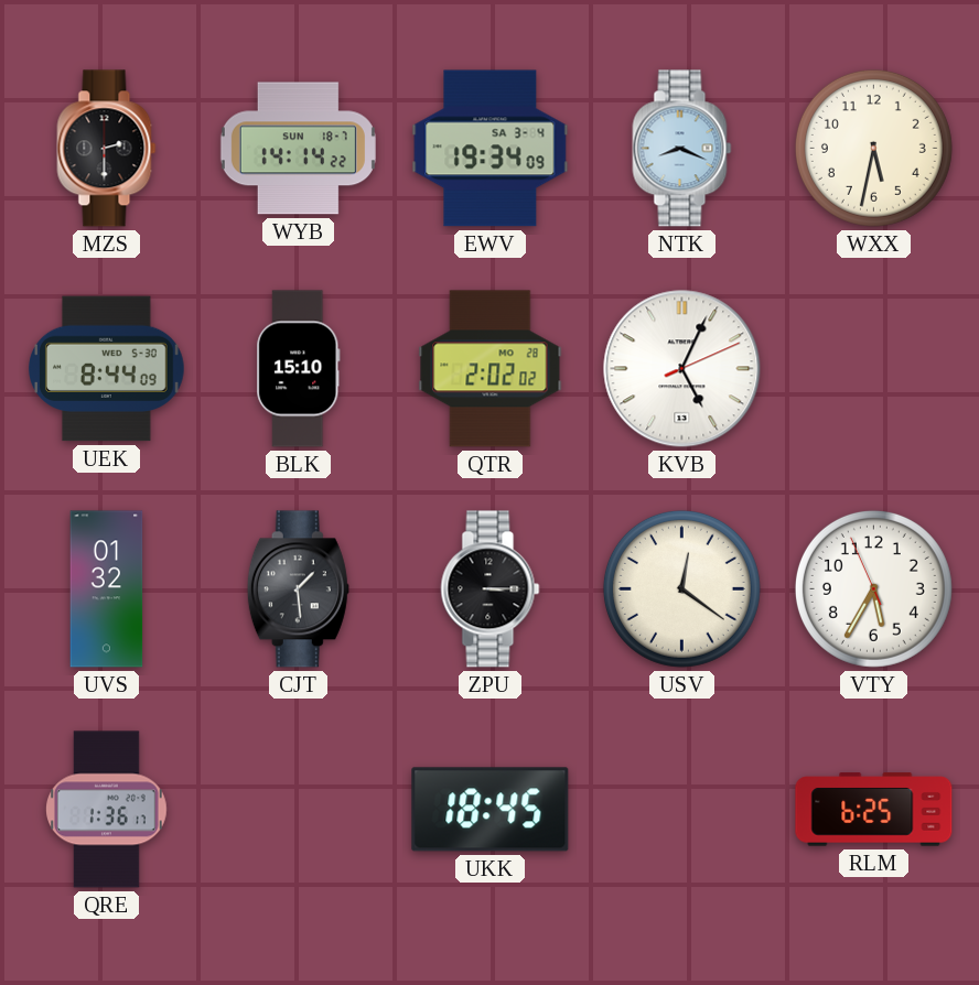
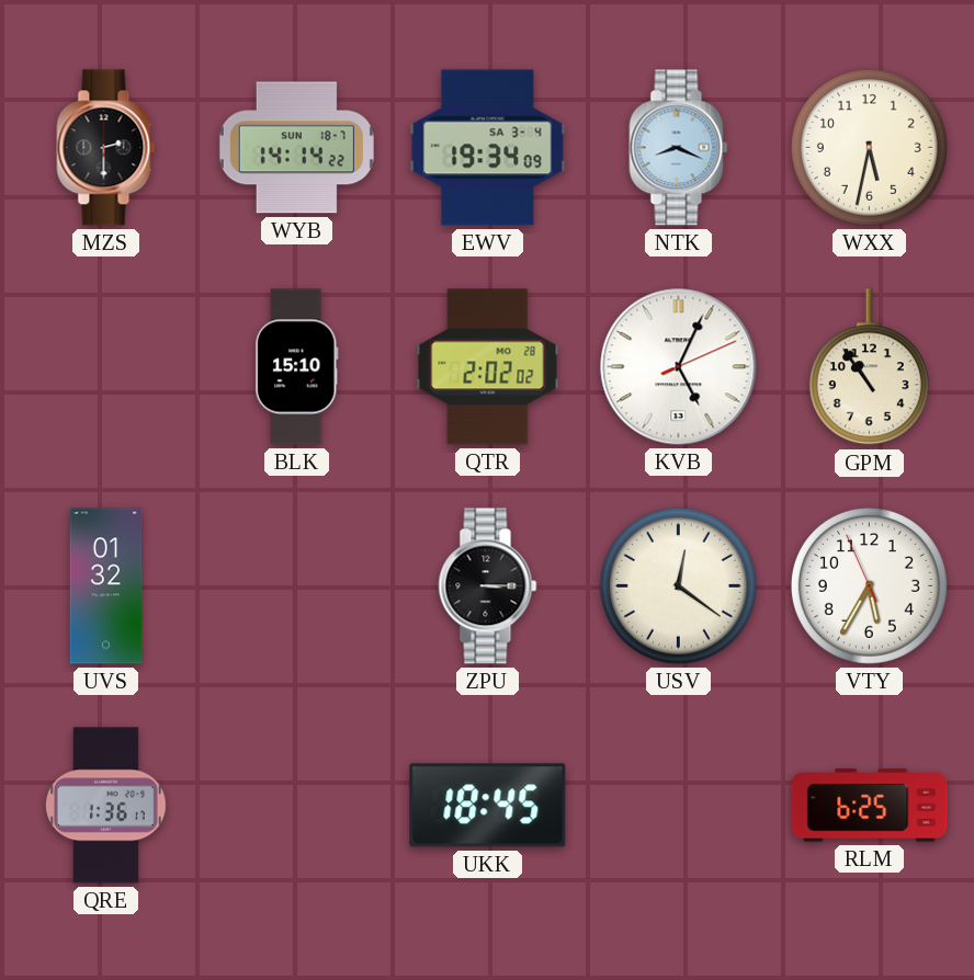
UEK: 8:44 -> none
GPM: none -> 10:54
CJT: 1:29 -> none
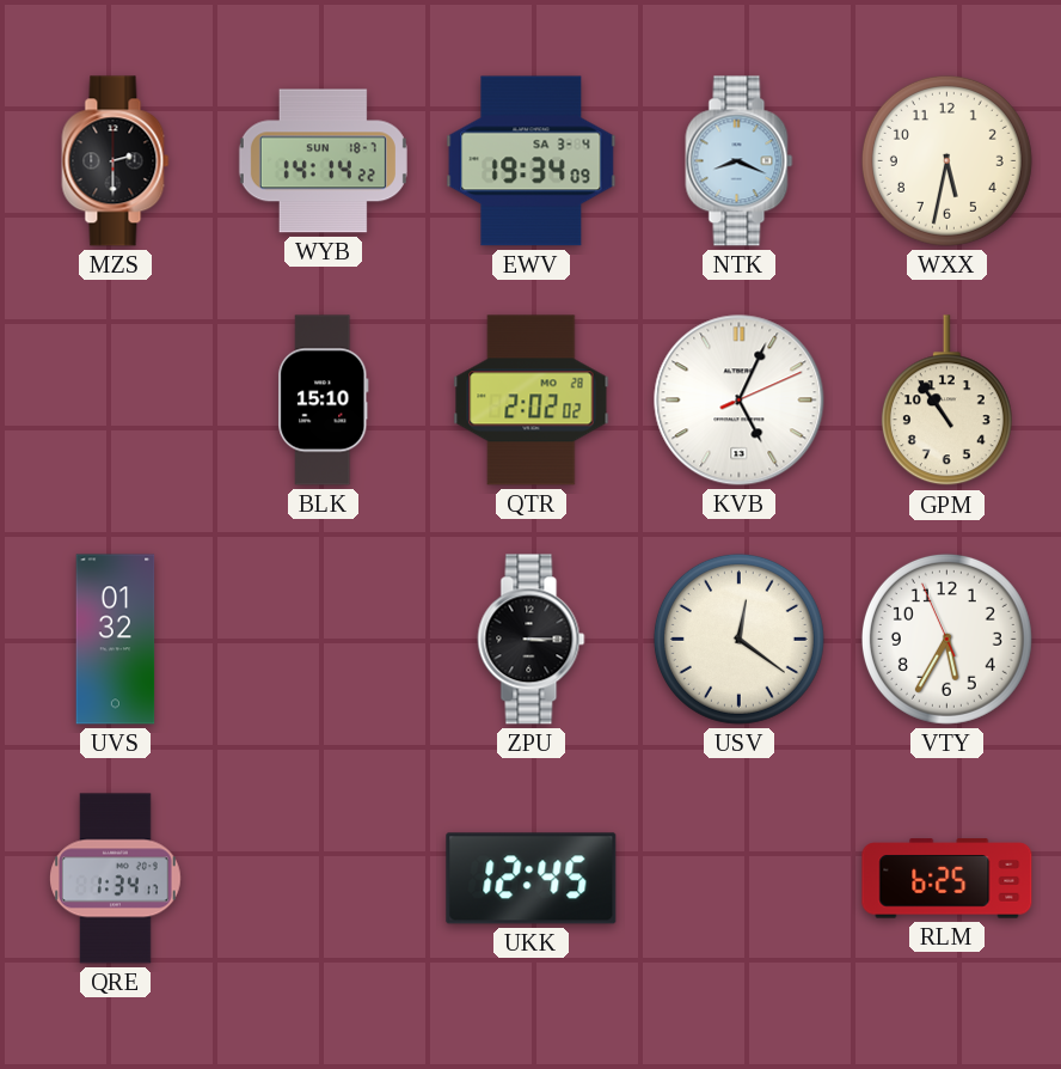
QRE: 1:36 -> 1:34
UKK: 18:45 -> 12:45
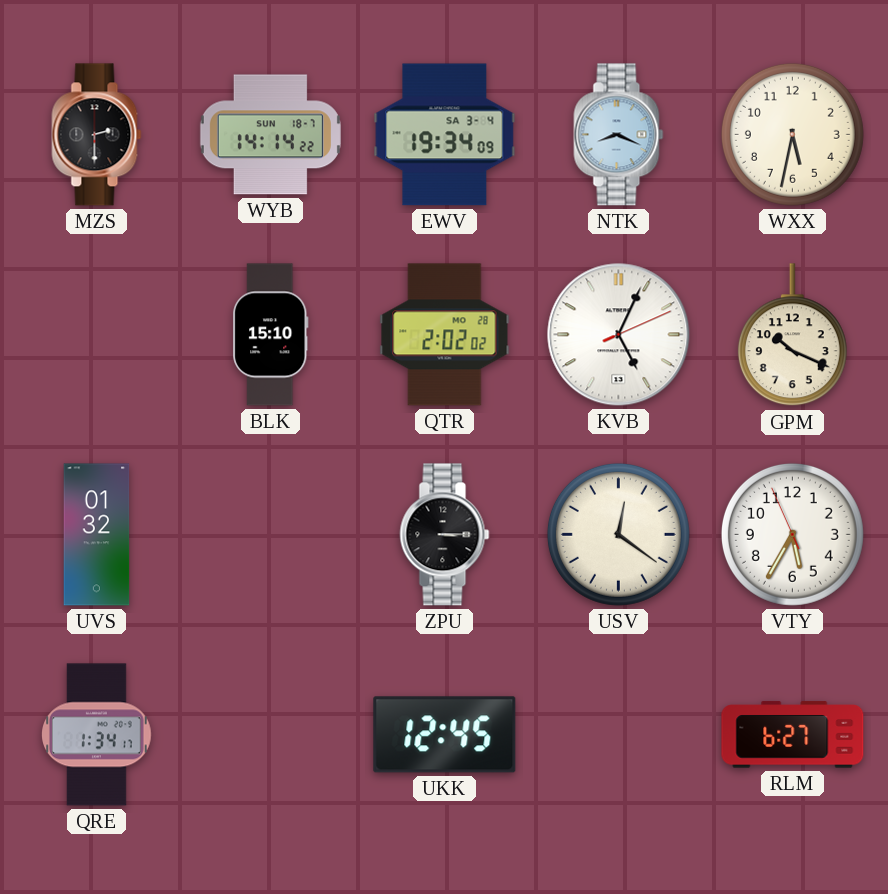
GPM: 10:54 -> 10:19
RLM: 6:25 -> 6:27
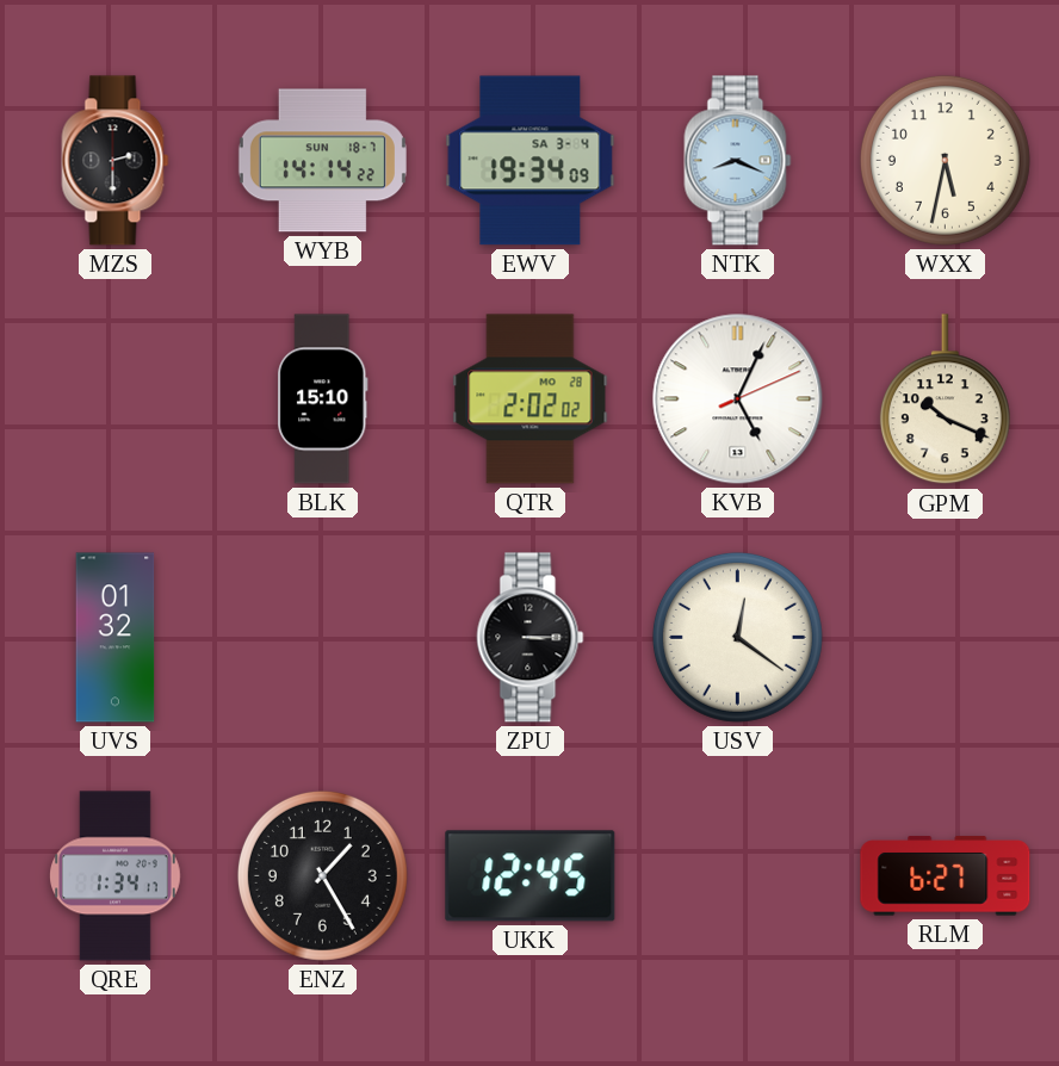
VTY: 5:34 -> none
ENZ: none -> 1:25
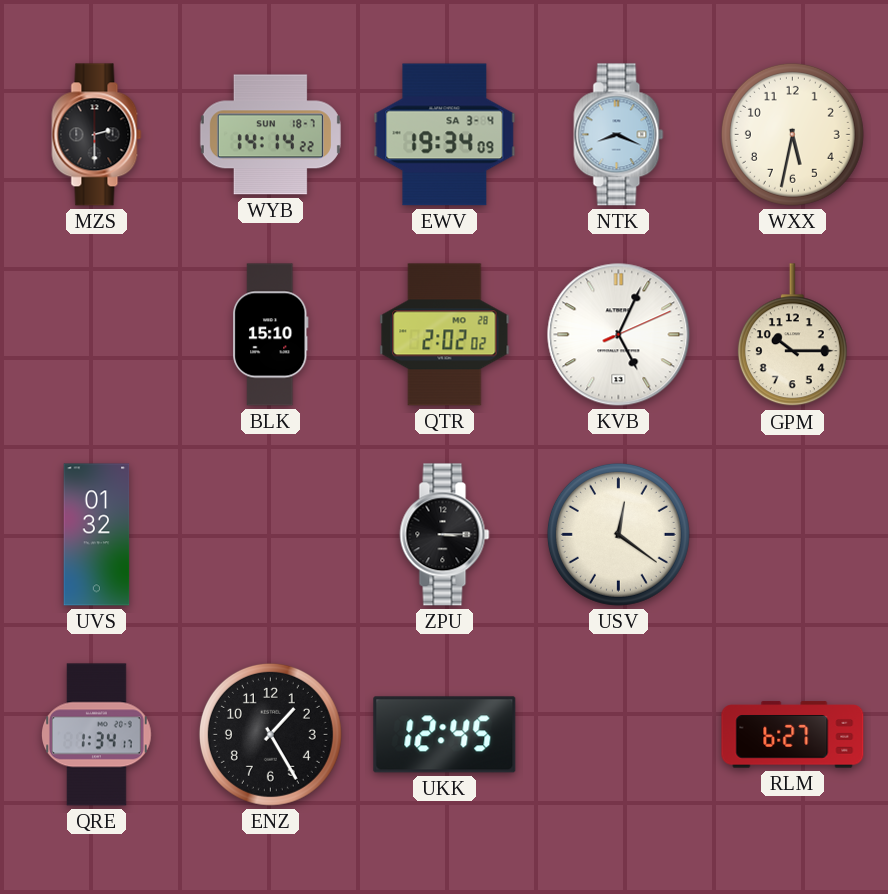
GPM: 10:19 -> 10:15
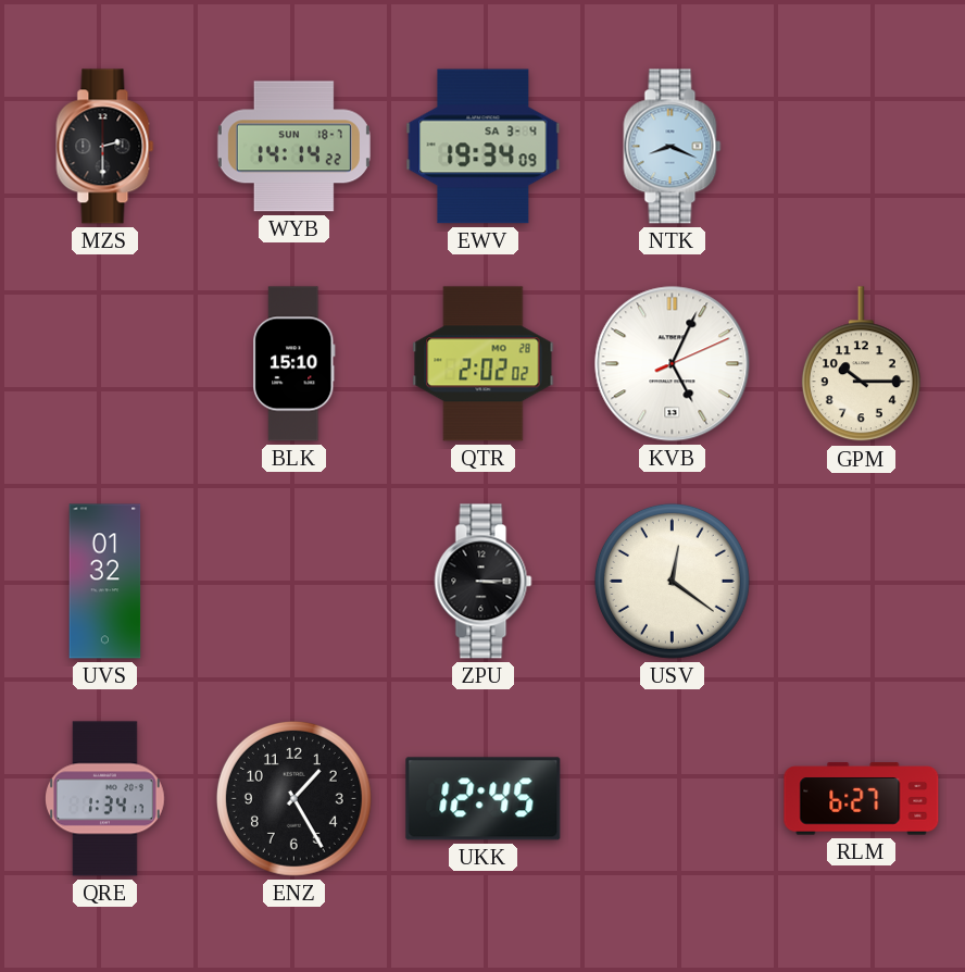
WXX: 5:32 -> none
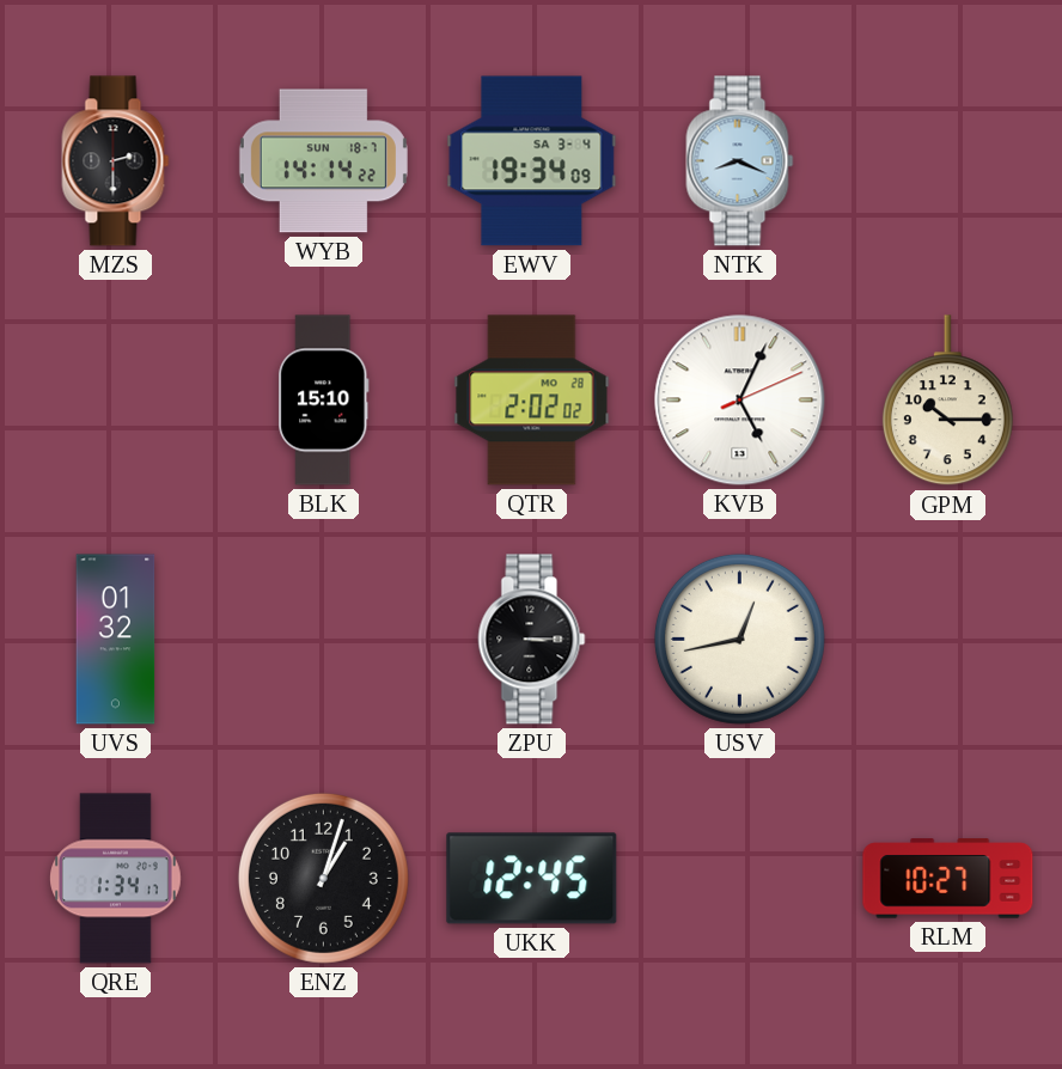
USV: 12:21 -> 12:43
ENZ: 1:25 -> 1:03
RLM: 6:27 -> 10:27
